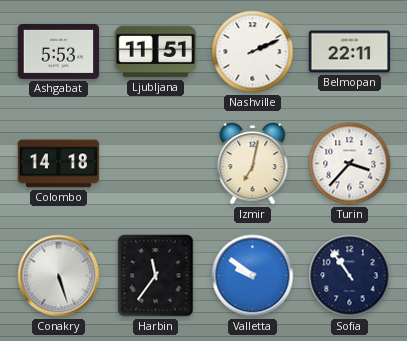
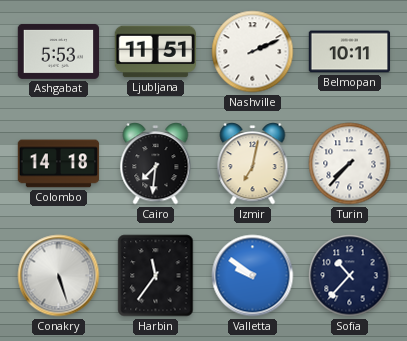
Belmopan: 22:11 -> 10:11
Cairo: none -> 7:31
Turin: 3:37 -> 7:37
Sofia: 10:54 -> 10:37
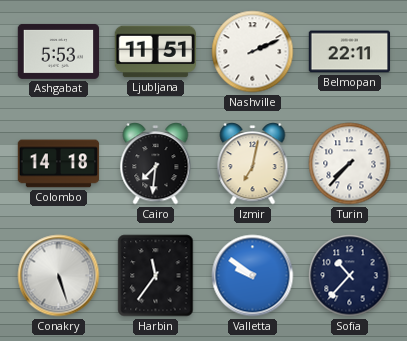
Belmopan: 10:11 -> 22:11
